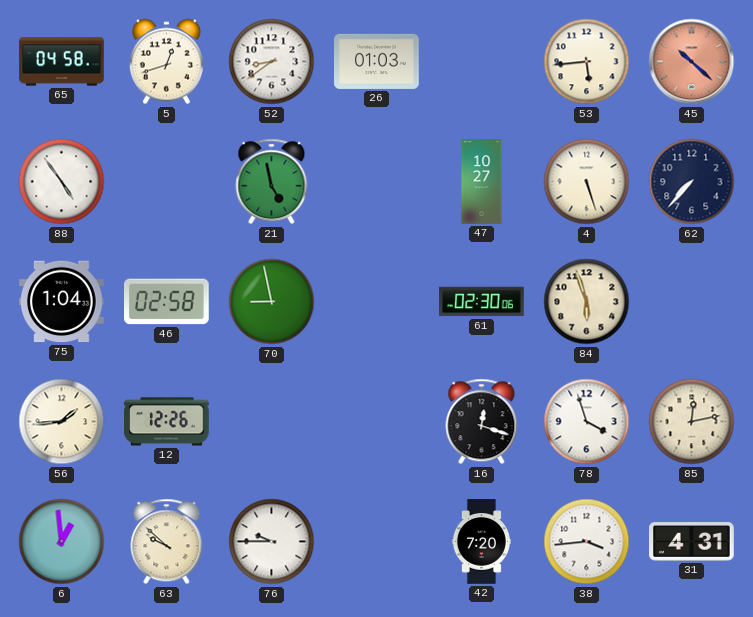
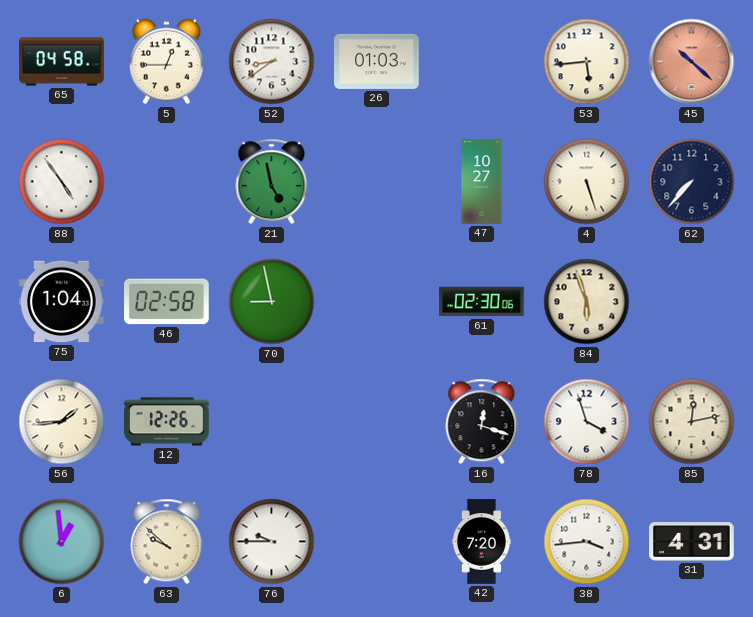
5: 12:42 -> 12:45
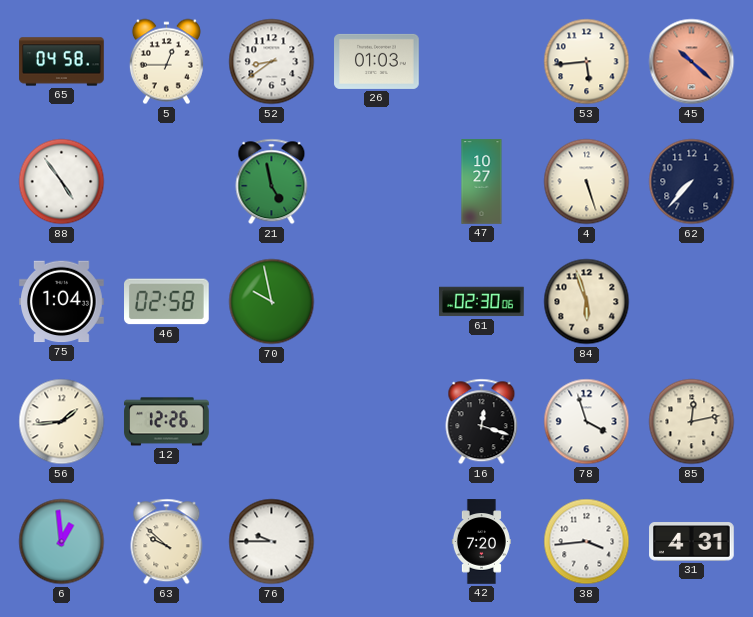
70: 8:58 -> 9:58
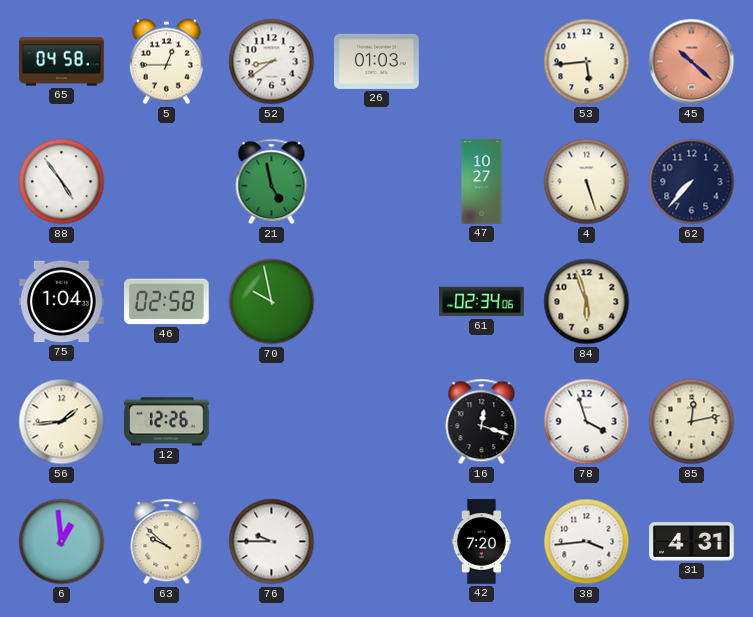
61: 02:30 -> 02:34
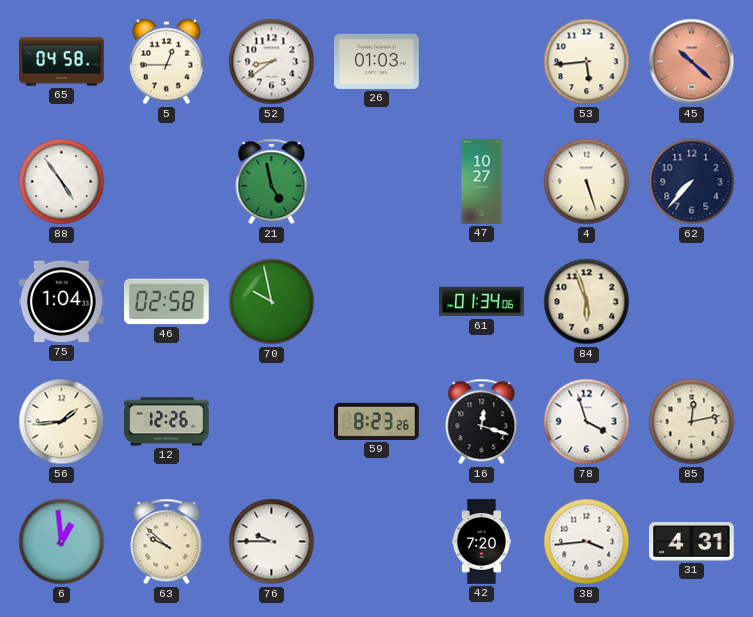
61: 02:34 -> 01:34
59: none -> 8:23
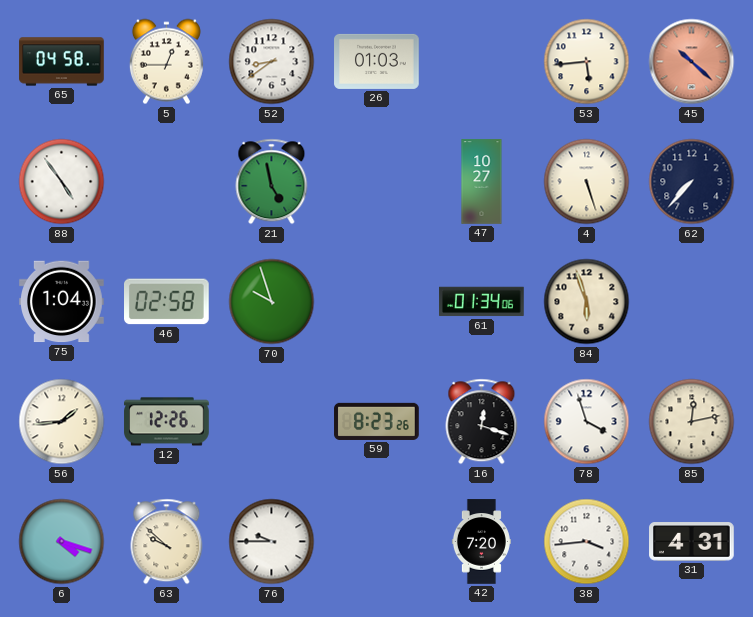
70: 9:58 -> 9:57
6: 12:59 -> 4:18
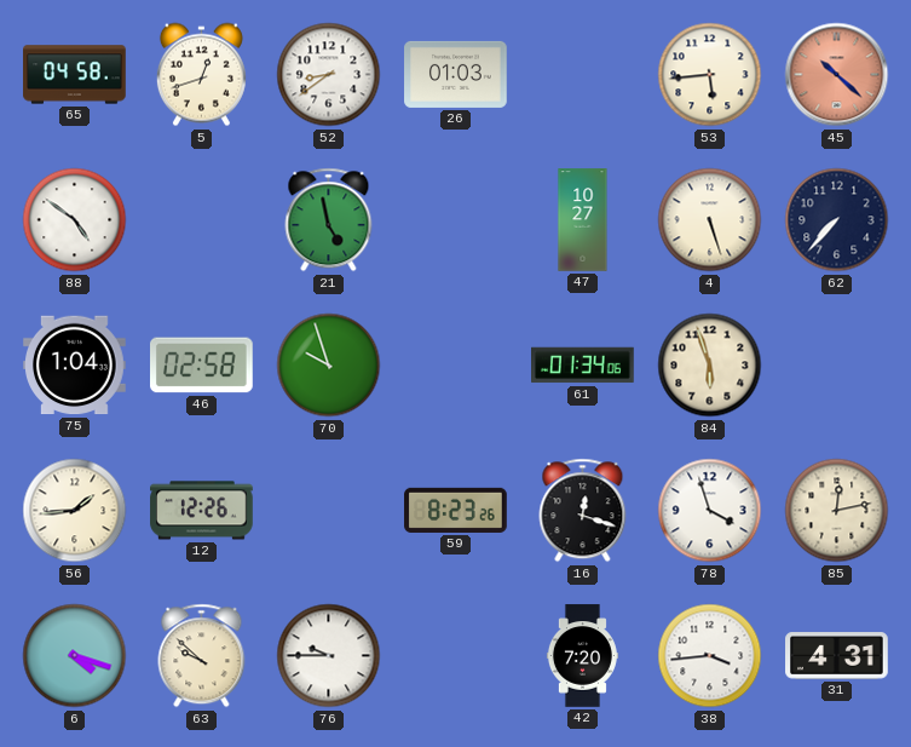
5: 12:45 -> 12:42
88: 4:54 -> 4:51
